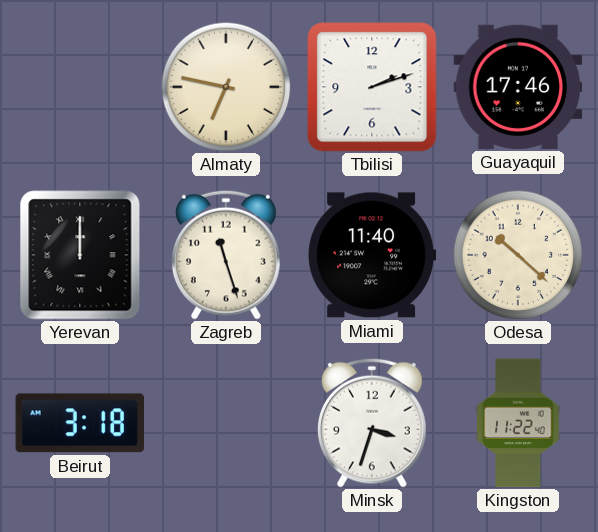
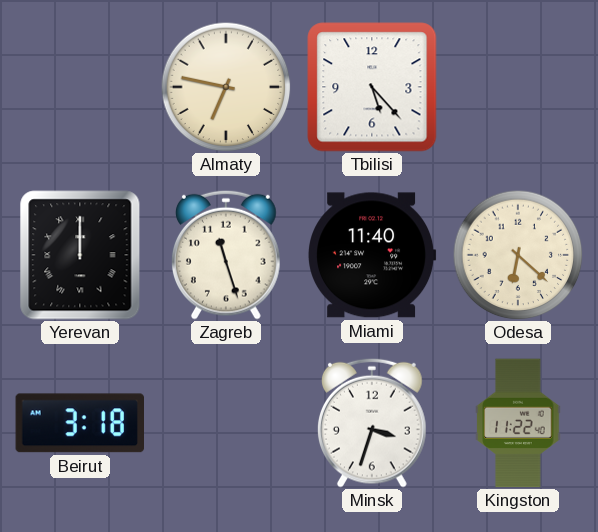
Tbilisi: 2:12 -> 5:23
Guayaquil: 17:46 -> none
Odesa: 10:22 -> 6:22
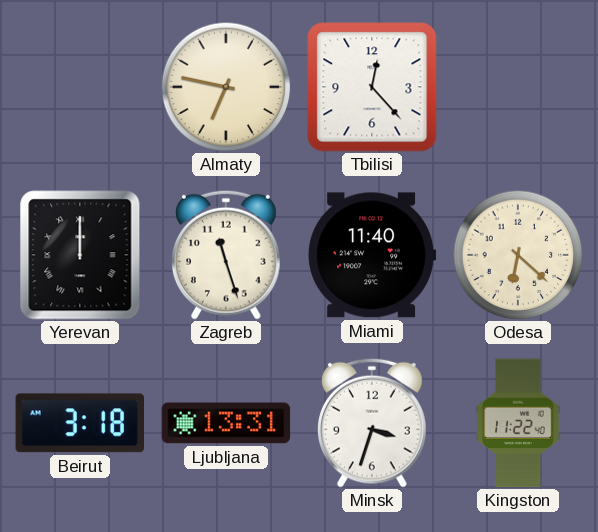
Tbilisi: 5:23 -> 12:23
Ljubljana: none -> 13:31
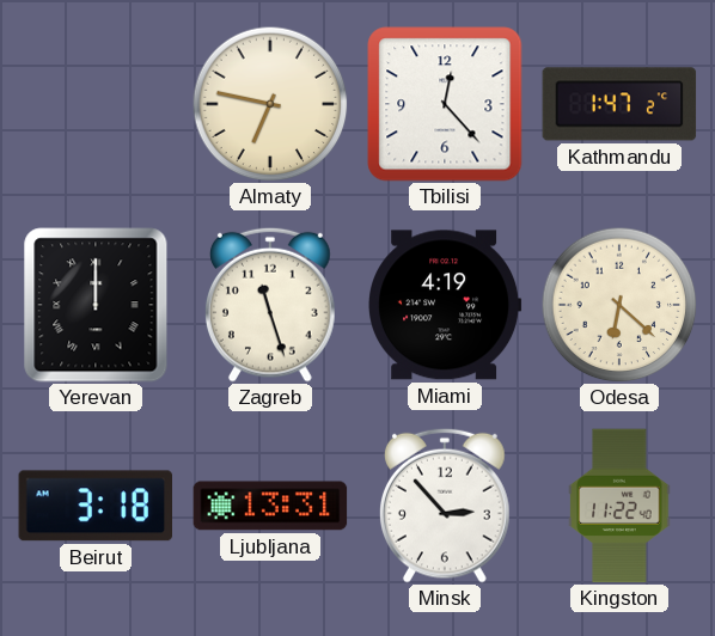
Kathmandu: none -> 1:47
Miami: 11:40 -> 4:19
Minsk: 3:33 -> 2:53
